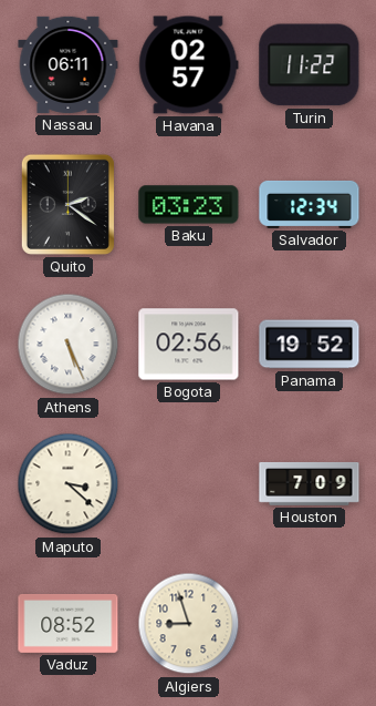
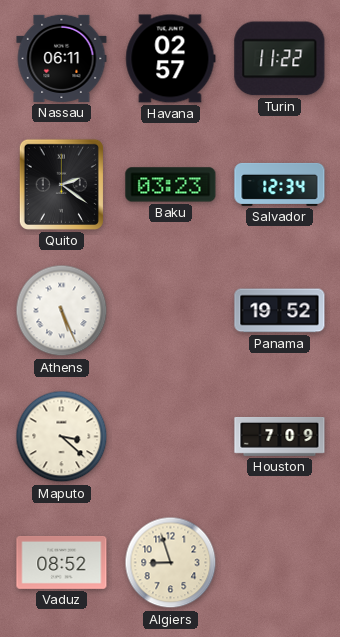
Bogota: 02:56 -> none
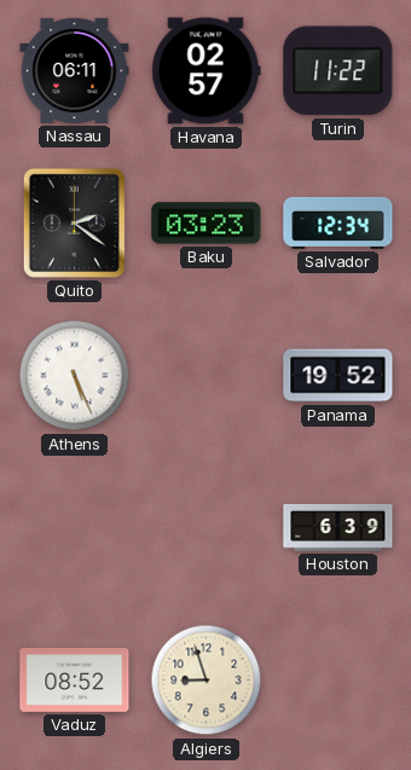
Maputo: 3:22 -> none
Houston: 7:09 -> 6:39
